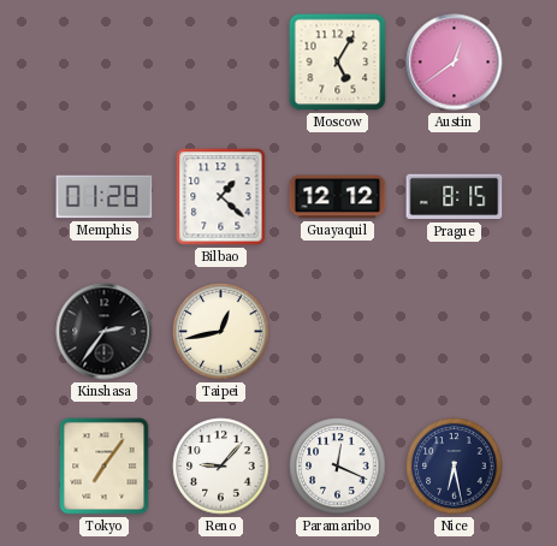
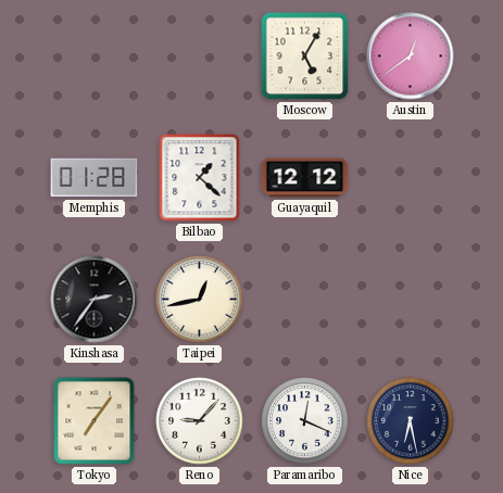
Prague: 8:15 -> none
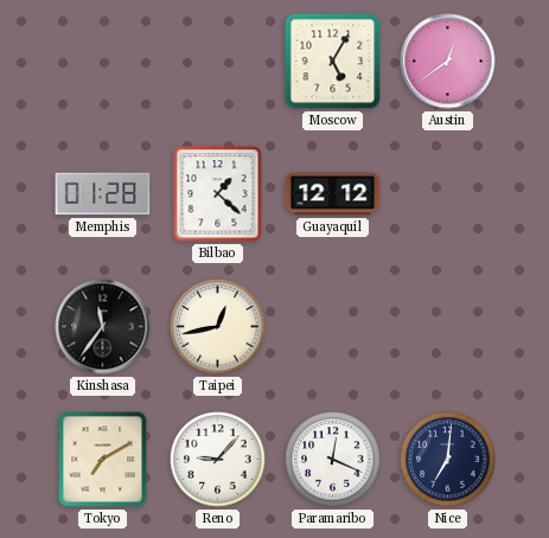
Kinshasa: 2:36 -> 11:36
Tokyo: 7:06 -> 7:10
Nice: 6:28 -> 7:01
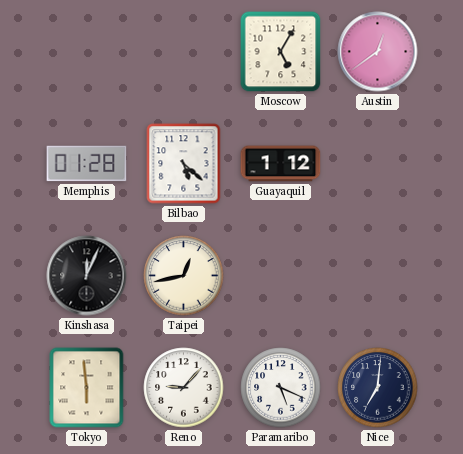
Bilbao: 1:22 -> 5:22
Guayaquil: 12:12 -> 1:12
Kinshasa: 11:36 -> 12:04
Tokyo: 7:10 -> 5:59
Paramaribo: 12:19 -> 5:19
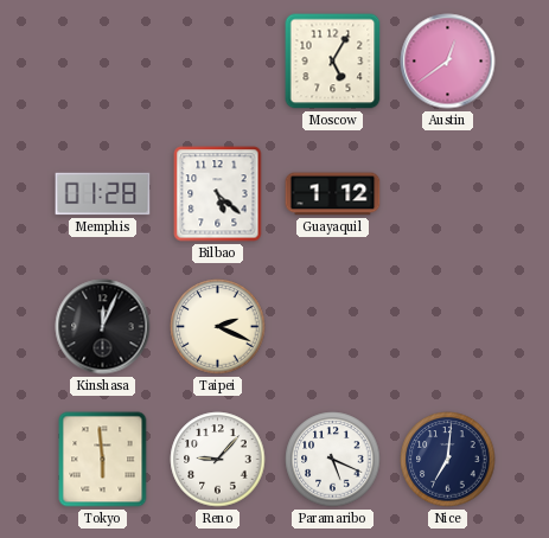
Taipei: 12:43 -> 2:19
